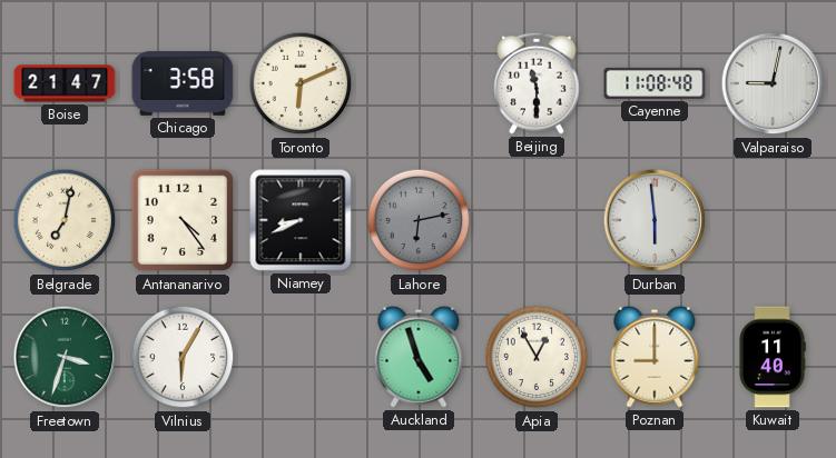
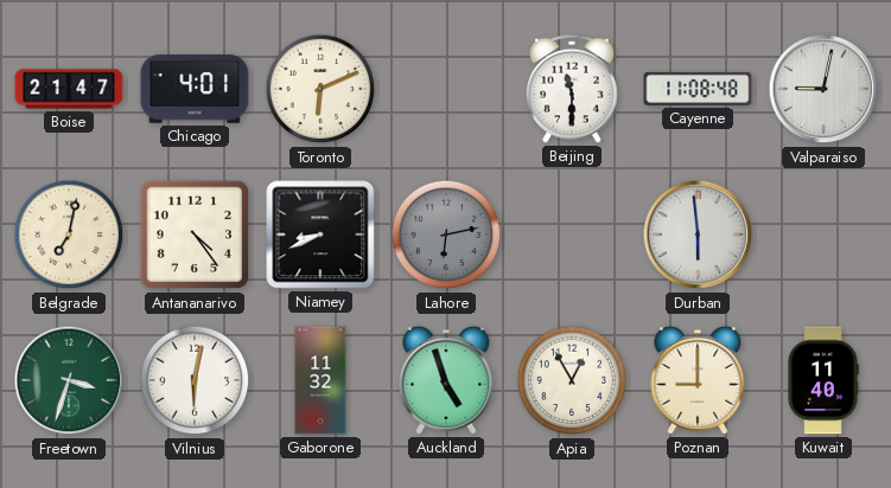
Chicago: 3:58 -> 4:01
Vilnius: 6:05 -> 6:02
Gaborone: none -> 11:32
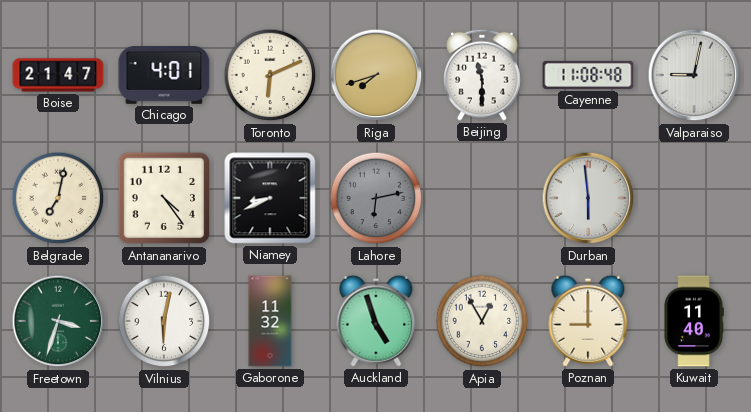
Riga: none -> 7:42
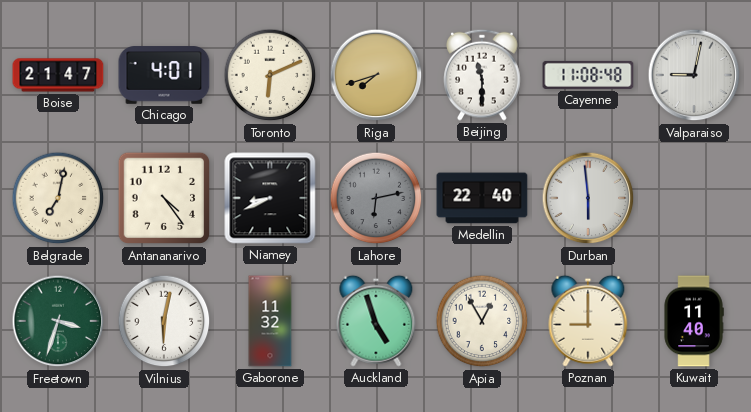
Medellin: none -> 22:40
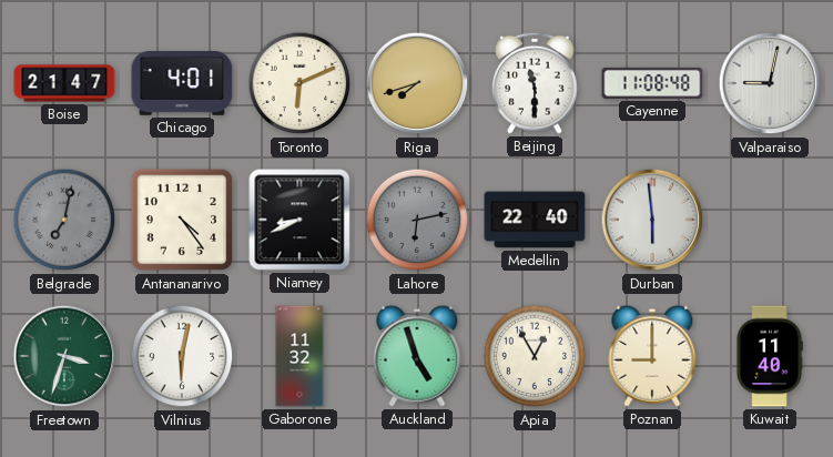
Belgrade dial: cream -> grey
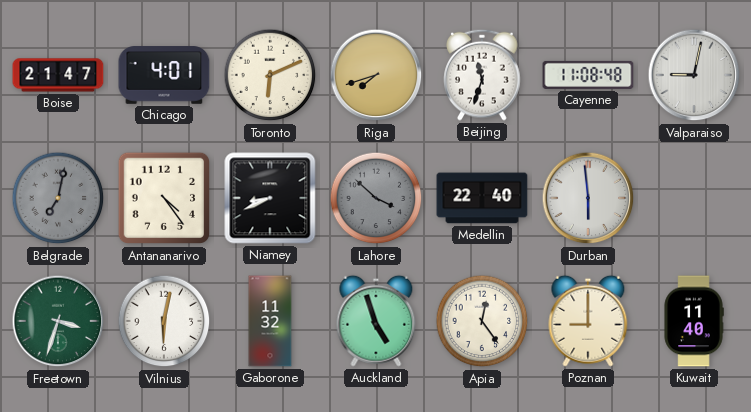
Beijing: 11:30 -> 11:33
Lahore: 6:13 -> 3:52
Apia: 12:55 -> 12:24
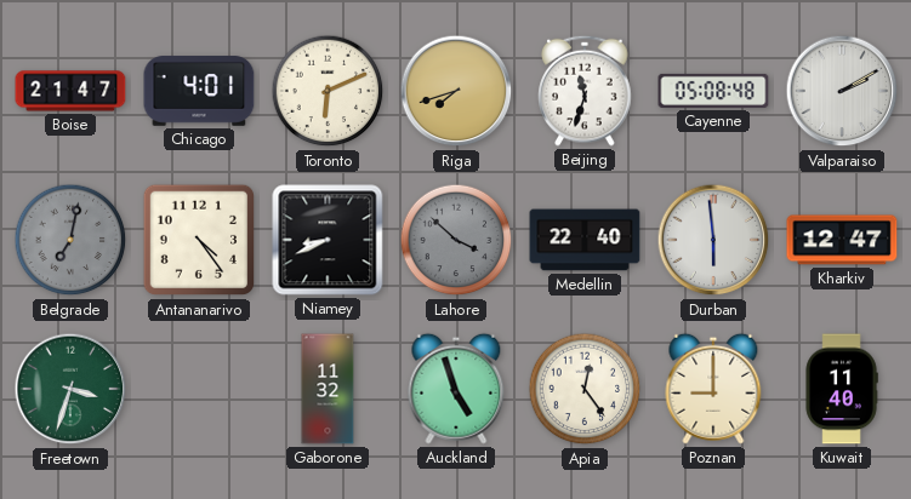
Cayenne: 11:08 -> 05:08
Valparaiso: 9:02 -> 2:10
Kharkiv: none -> 12:47
Vilnius: 6:02 -> none
